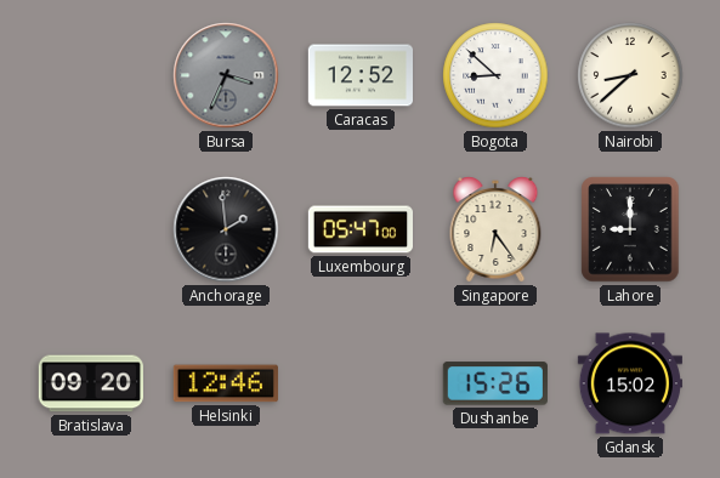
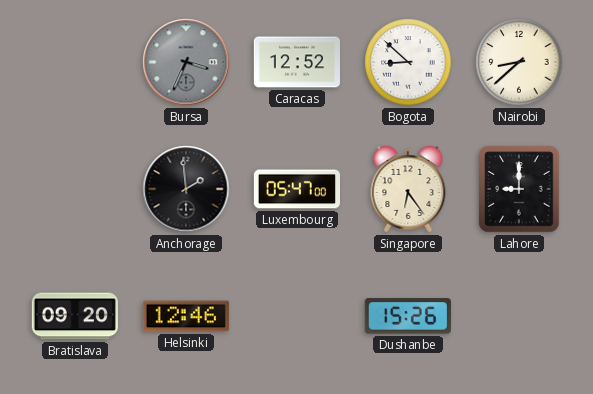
Gdansk: 15:02 -> none
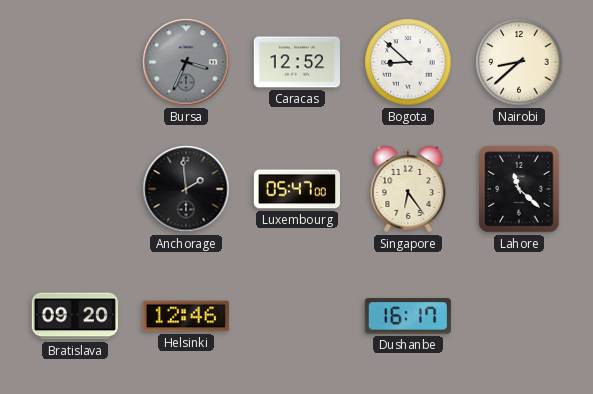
Lahore: 9:00 -> 11:22
Dushanbe: 15:26 -> 16:17
